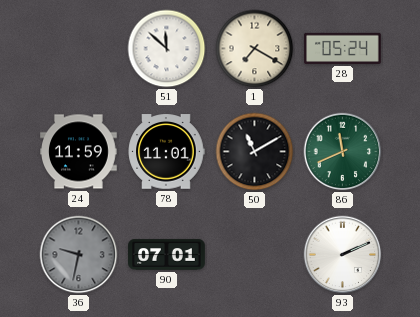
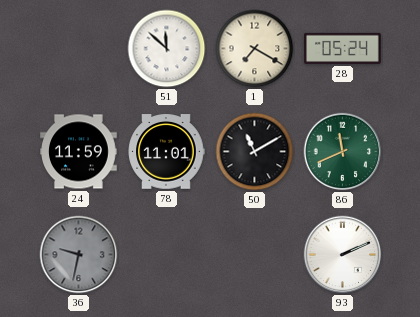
90: 07:01 -> none
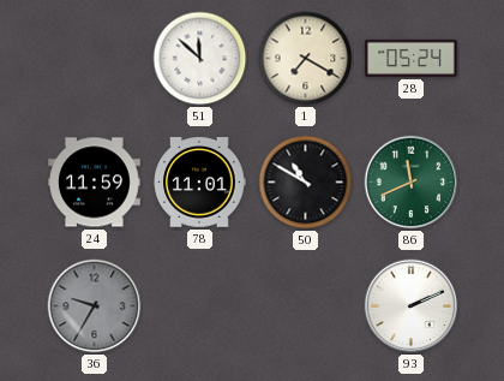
50: 11:10 -> 10:50
36: 9:32 -> 9:35
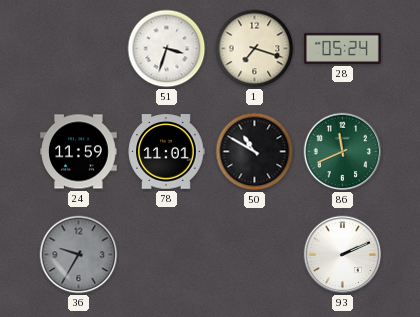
51: 11:52 -> 3:33
1: 7:20 -> 7:18
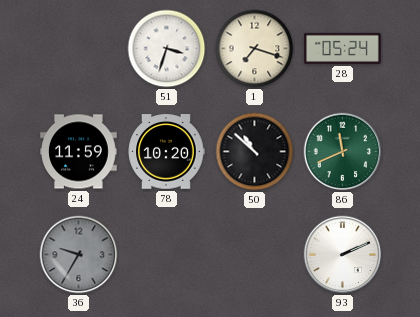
78: 11:01 -> 10:20
50: 10:50 -> 10:52
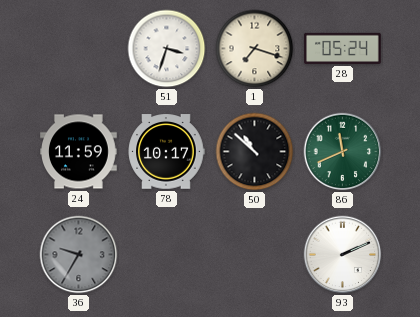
78: 10:20 -> 10:17
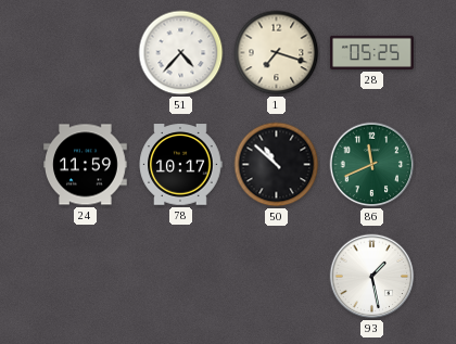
51: 3:33 -> 4:37
28: 05:24 -> 05:25
36: 9:35 -> none
93: 2:11 -> 1:28
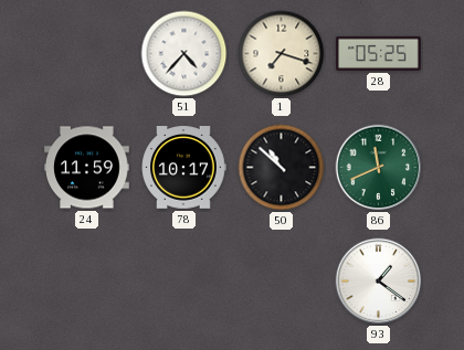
93: 1:28 -> 1:21
